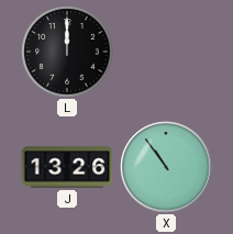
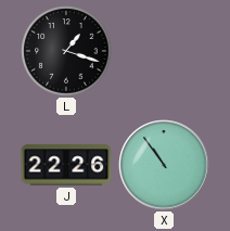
L: 12:00 -> 1:18
J: 13:26 -> 22:26
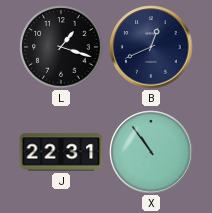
B: none -> 12:41
J: 22:26 -> 22:31
